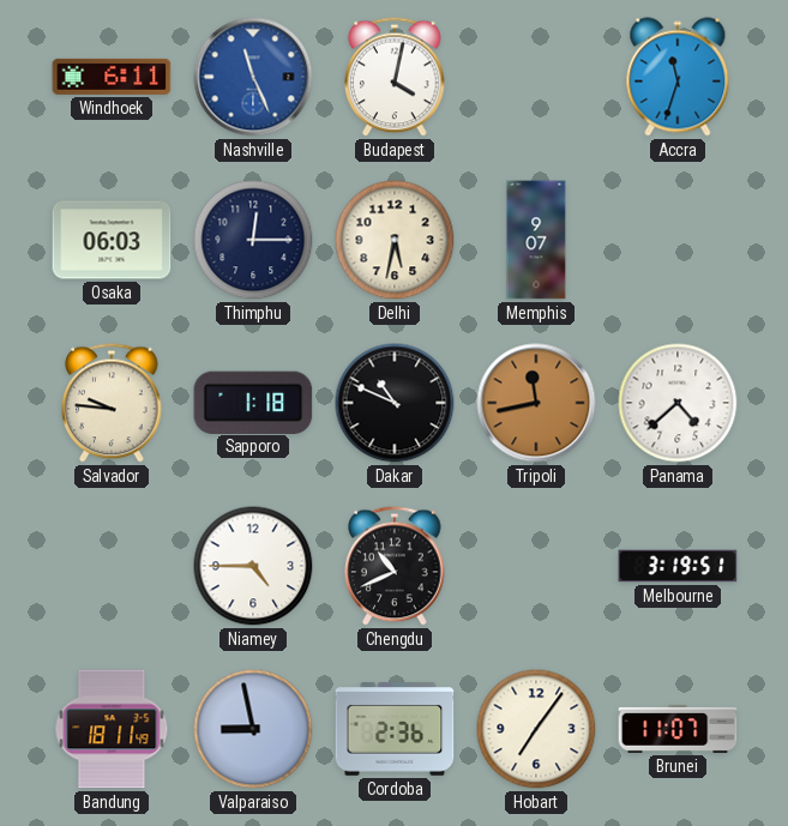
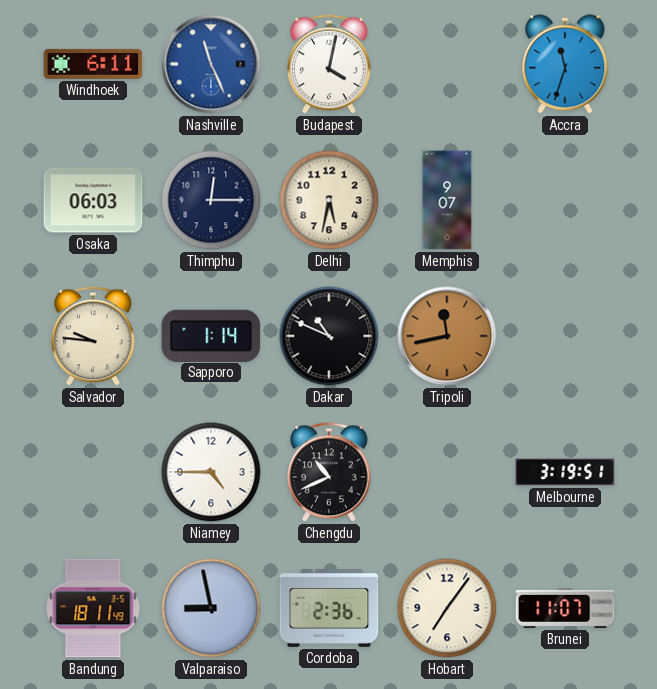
Sapporo: 1:18 -> 1:14
Panama: 4:38 -> none
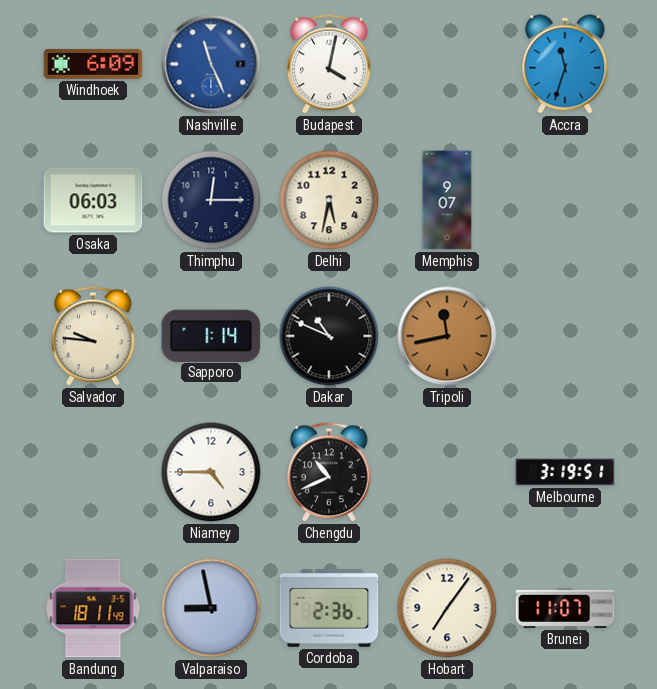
Windhoek: 6:11 -> 6:09
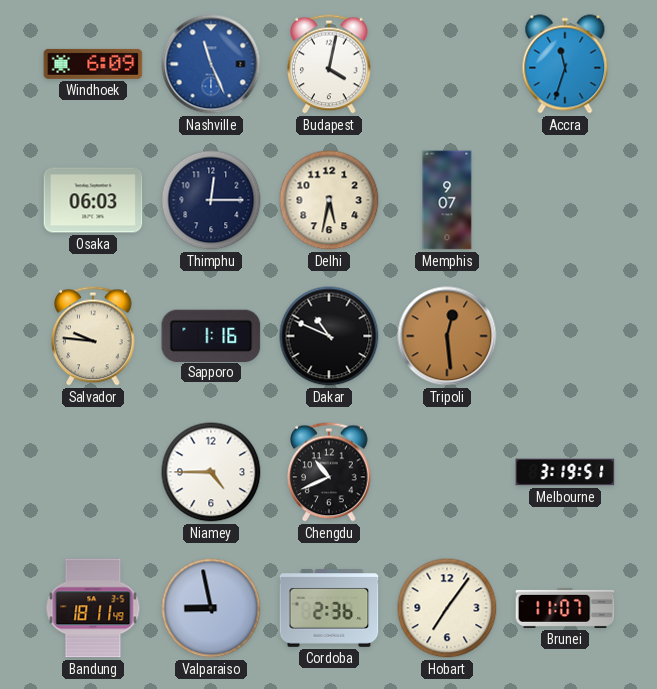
Sapporo: 1:14 -> 1:16
Tripoli: 11:43 -> 12:29
